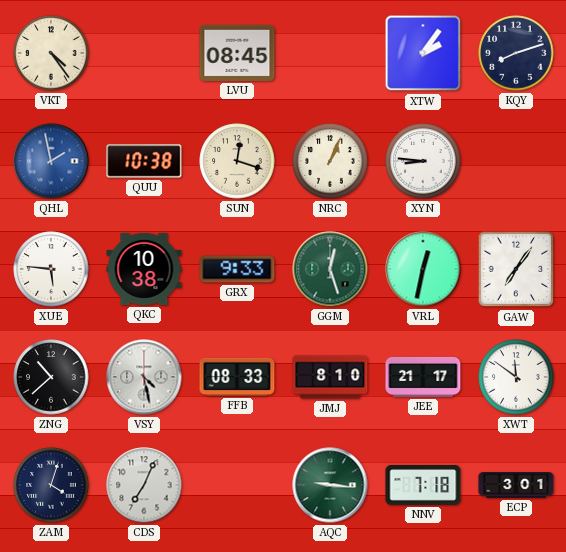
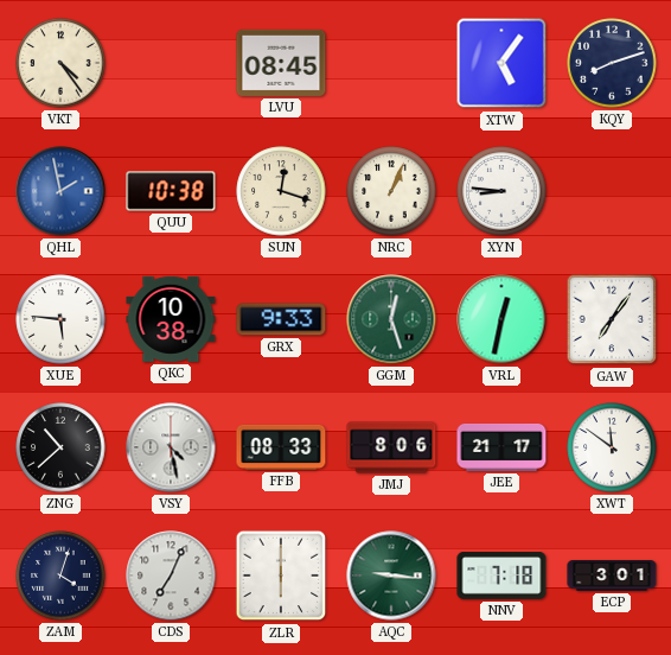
XTW: 2:06 -> 5:06
JMJ: 8:10 -> 8:06
ZLR: none -> 6:00
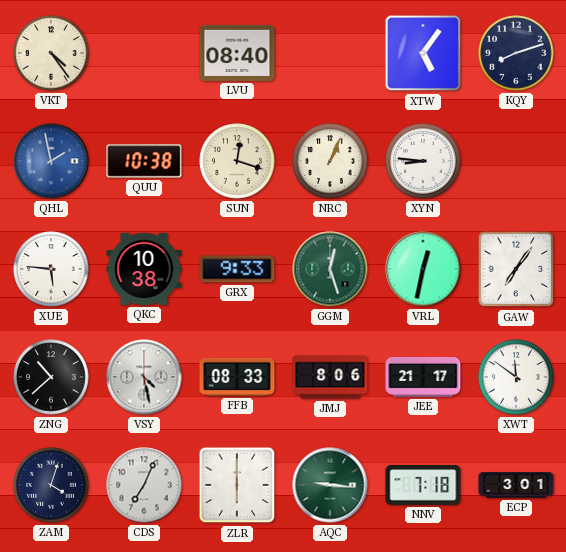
LVU: 08:45 -> 08:40
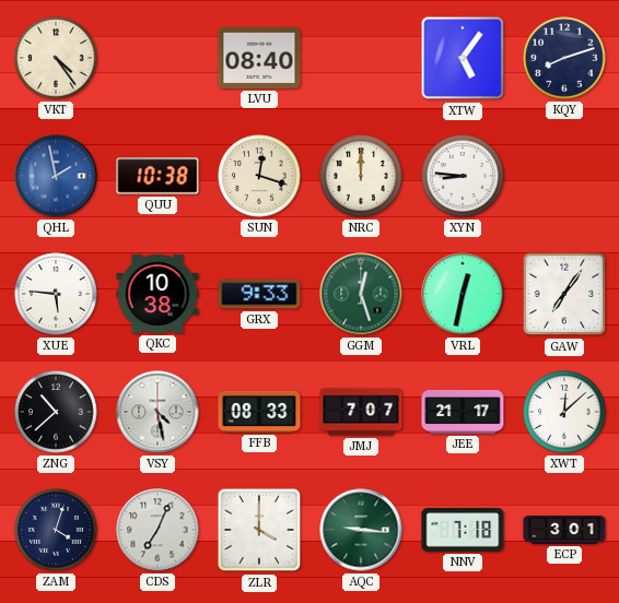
NRC: 1:04 -> 12:00
JMJ: 8:06 -> 7:07
XWT: 11:51 -> 12:08
ZLR: 6:00 -> 4:00
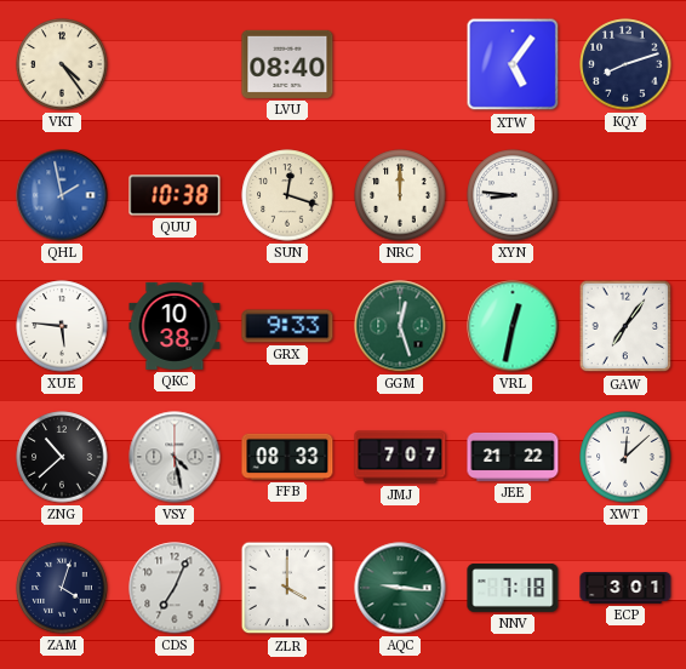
JEE: 21:17 -> 21:22
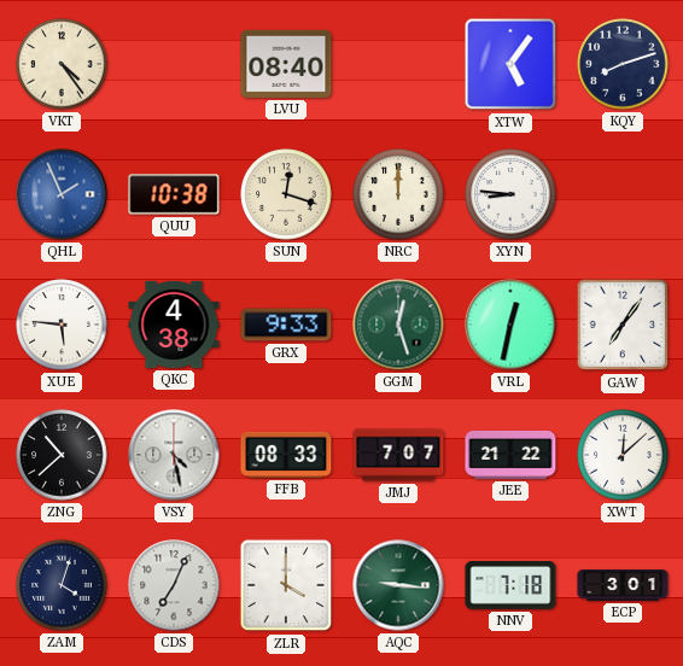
QHL: 1:58 -> 1:56
QKC: 10:38 -> 4:38
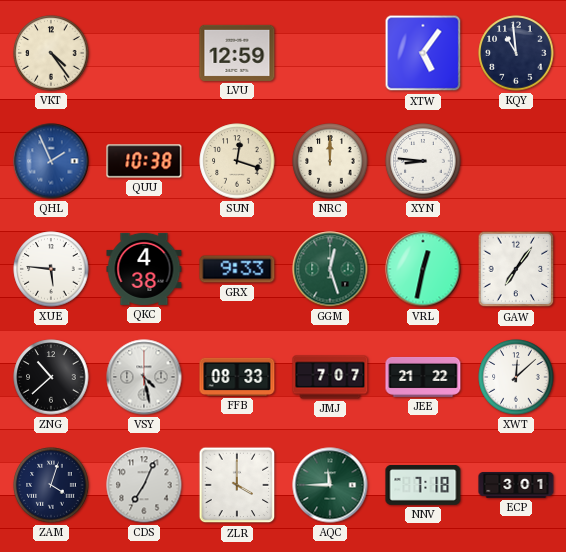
LVU: 08:40 -> 12:59
KQY: 8:12 -> 10:59
AQC: 9:16 -> 11:45
